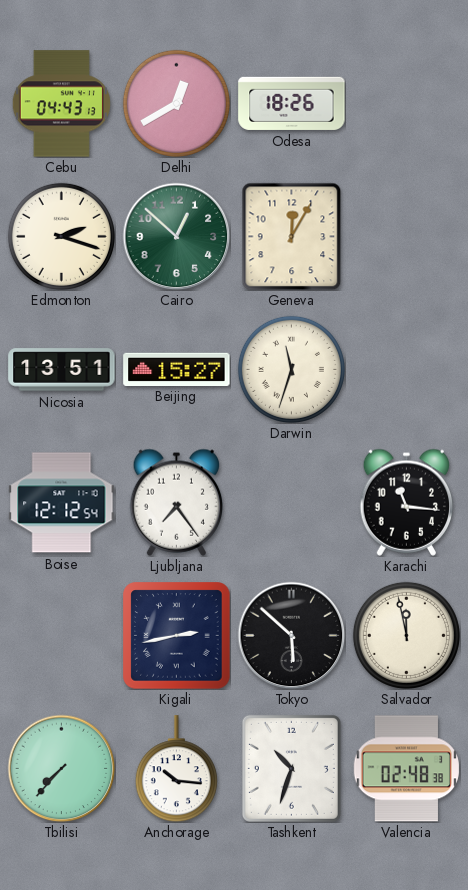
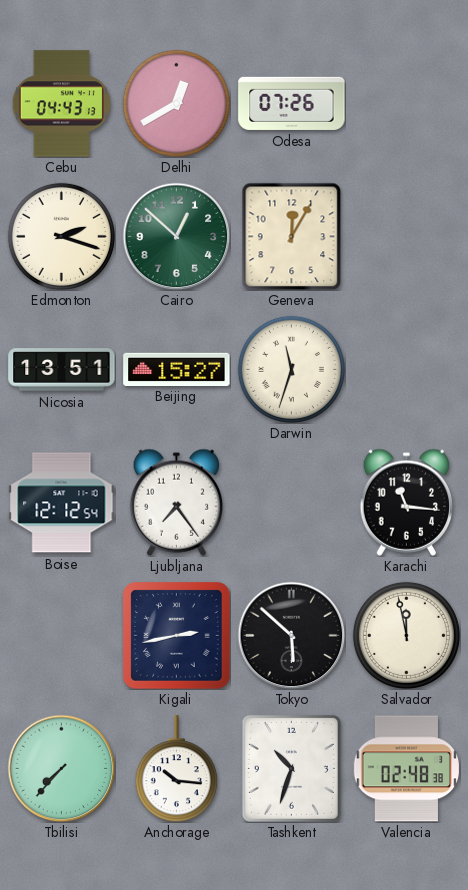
Odesa: 18:26 -> 07:26
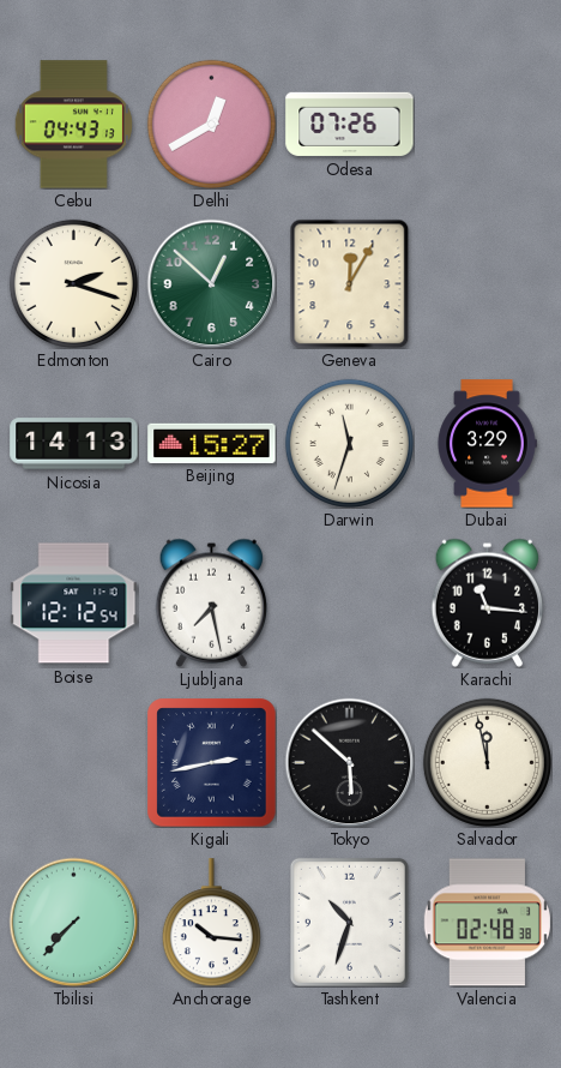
Nicosia: 13:51 -> 14:13
Dubai: none -> 3:29
Ljubljana: 7:24 -> 7:28
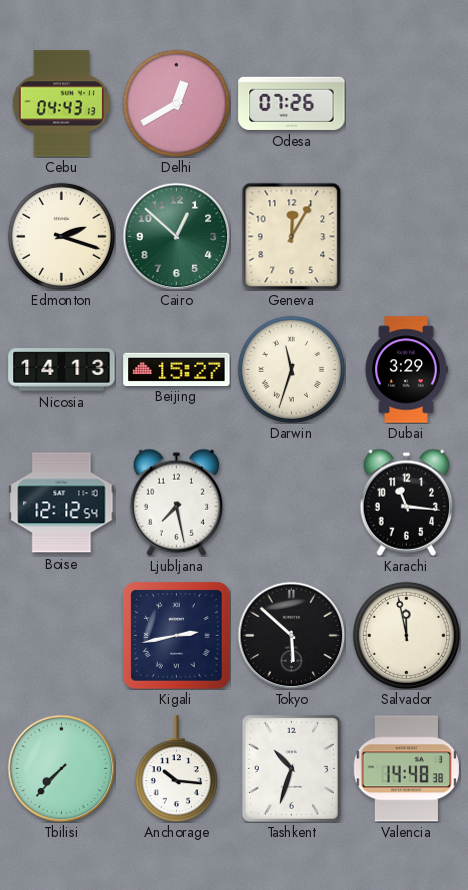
Valencia: 02:48 -> 14:48
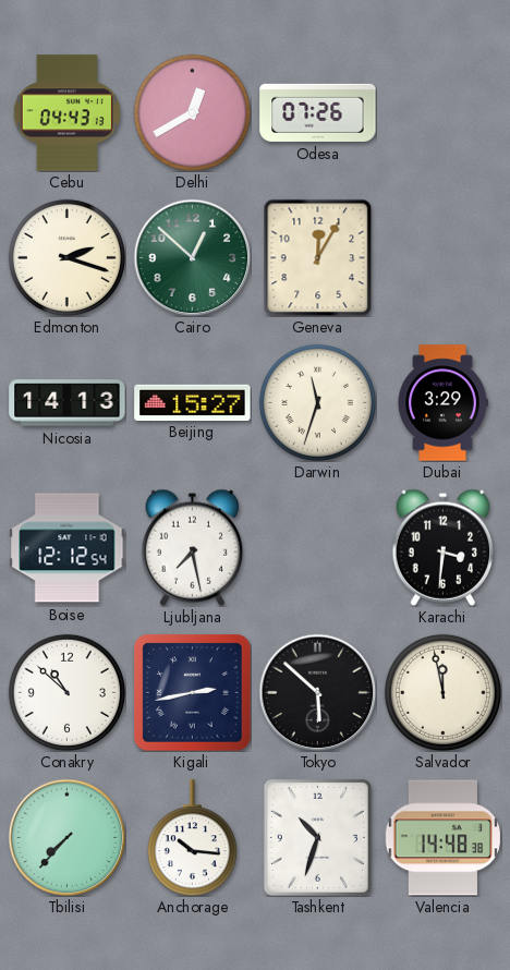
Karachi: 11:16 -> 3:31
Conakry: none -> 10:52
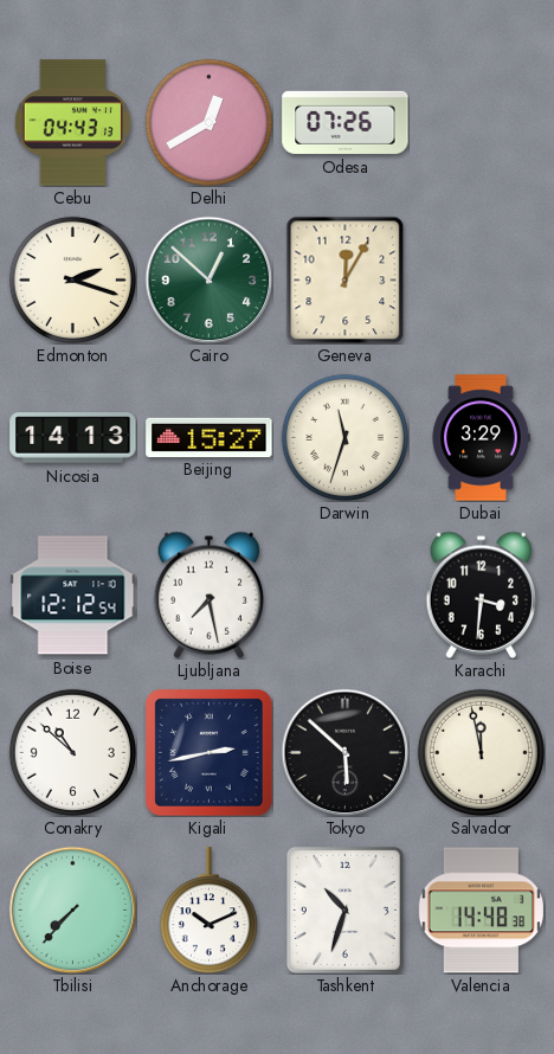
Anchorage: 10:16 -> 10:11
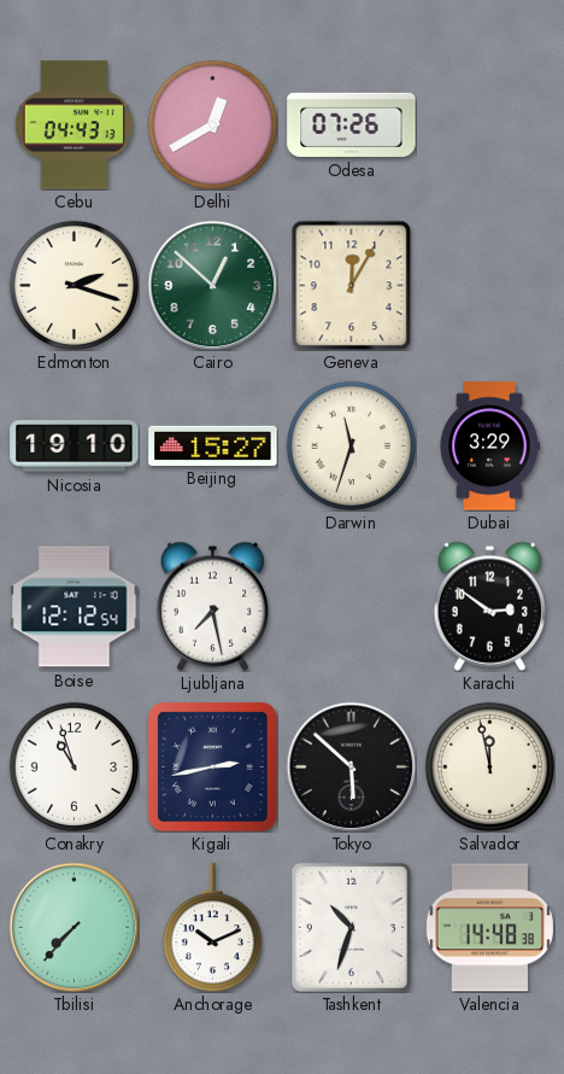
Nicosia: 14:13 -> 19:10
Karachi: 3:31 -> 2:51
Conakry: 10:52 -> 10:57
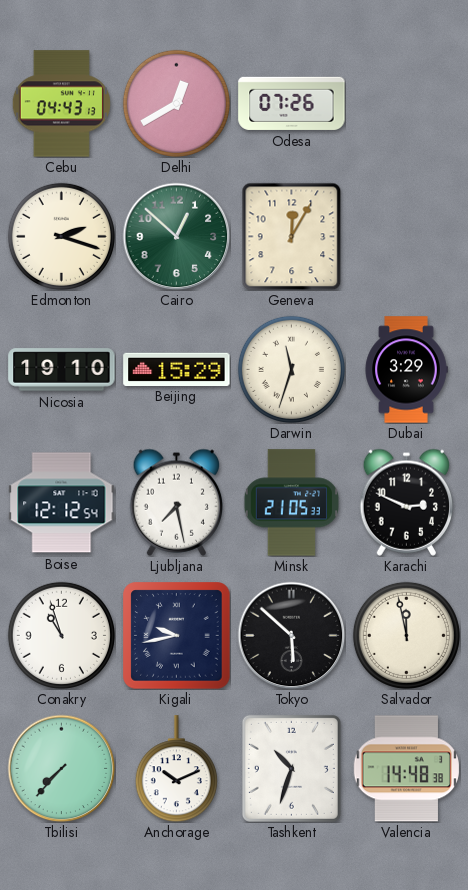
Beijing: 15:27 -> 15:29
Minsk: none -> 21:05
Karachi: 2:51 -> 2:49
Kigali: 2:43 -> 9:43
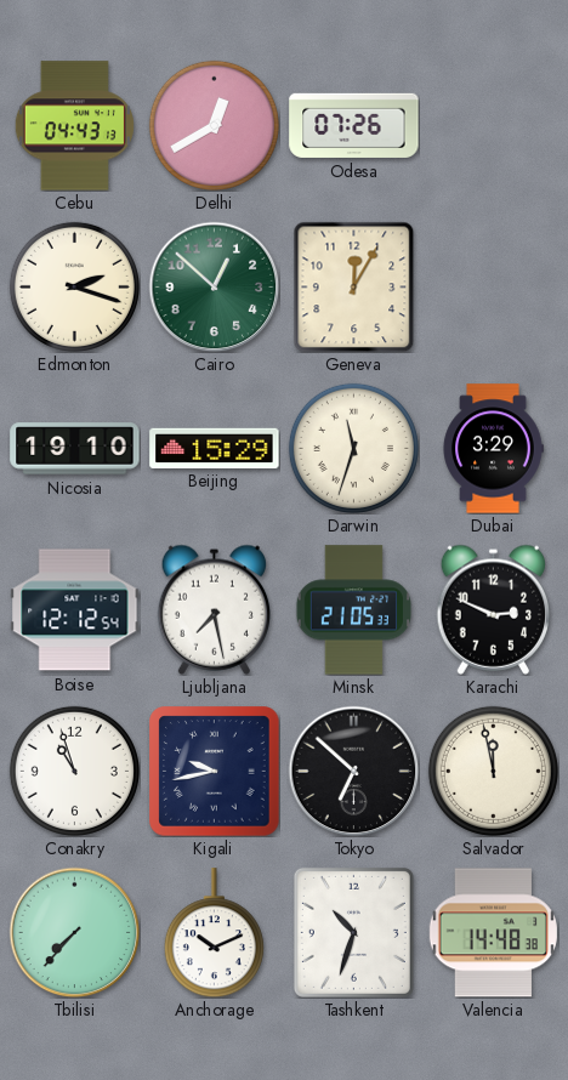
Tokyo: 5:52 -> 6:52
